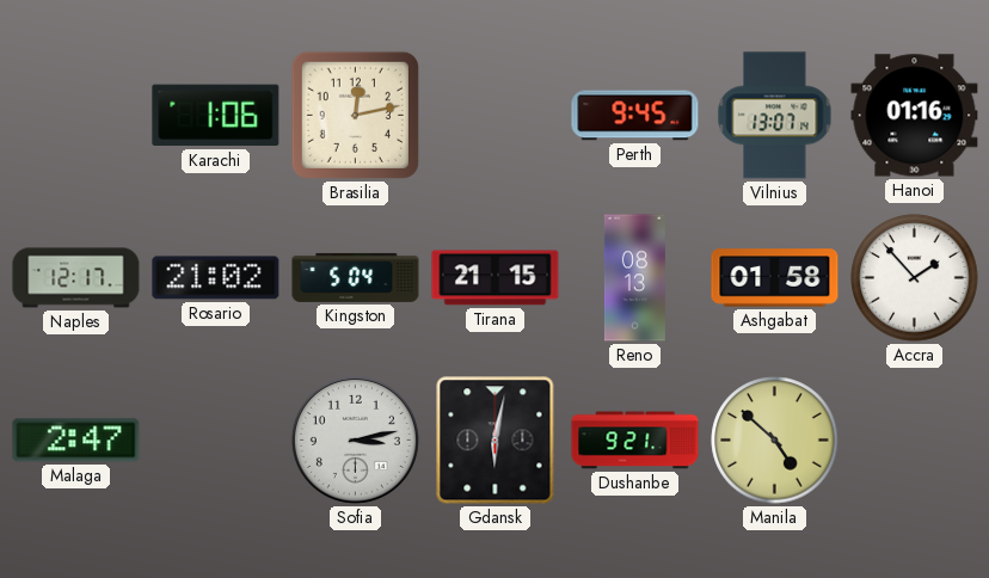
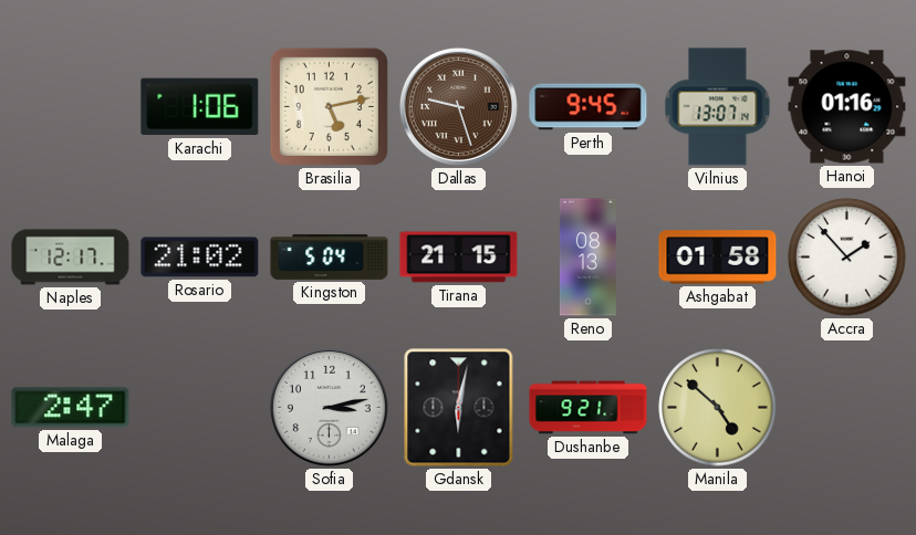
Brasilia: 12:13 -> 5:13
Dallas: none -> 9:27
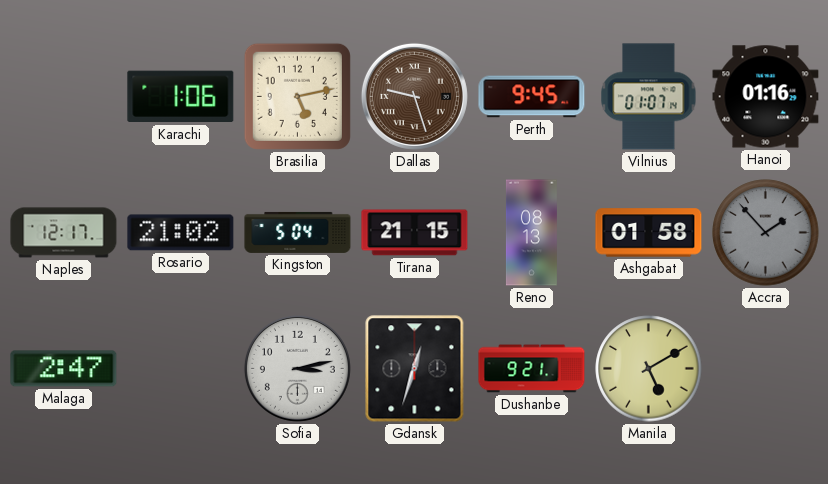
Vilnius: 13:07 -> 01:07
Accra dial: white -> grey
Gdansk: 6:02 -> 12:33
Manila: 4:52 -> 5:10
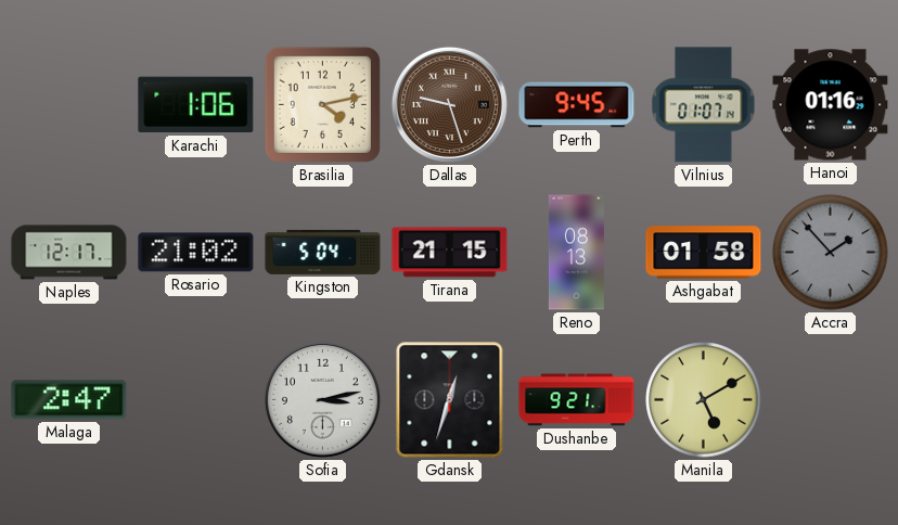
Brasilia: 5:13 -> 4:13
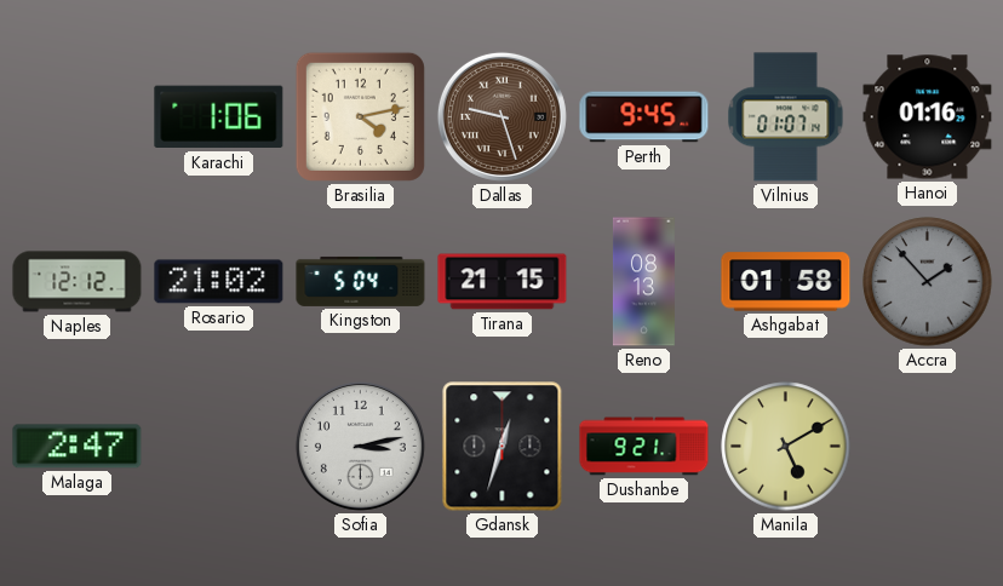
Naples: 12:17 -> 12:12
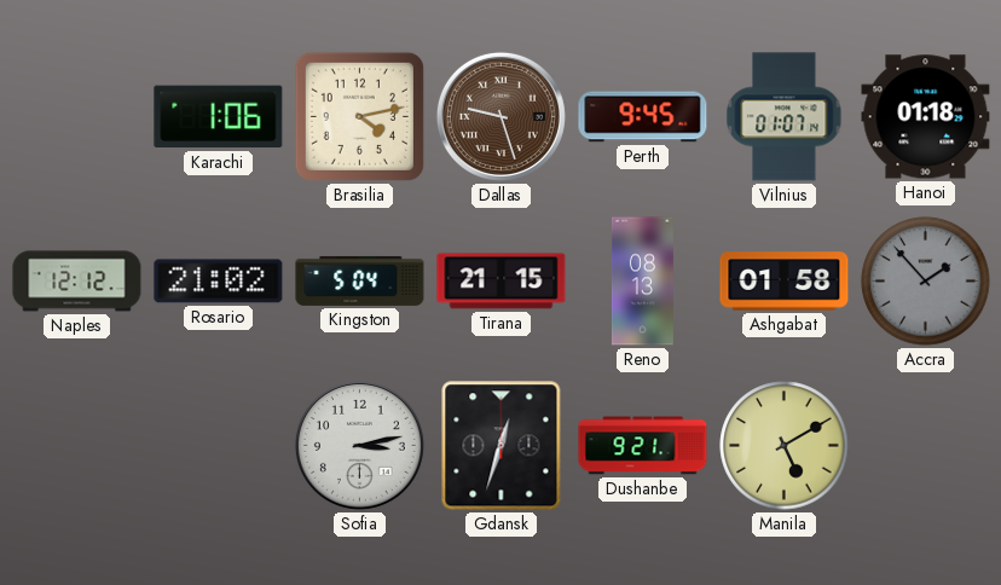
Hanoi: 01:16 -> 01:18
Malaga: 2:47 -> none
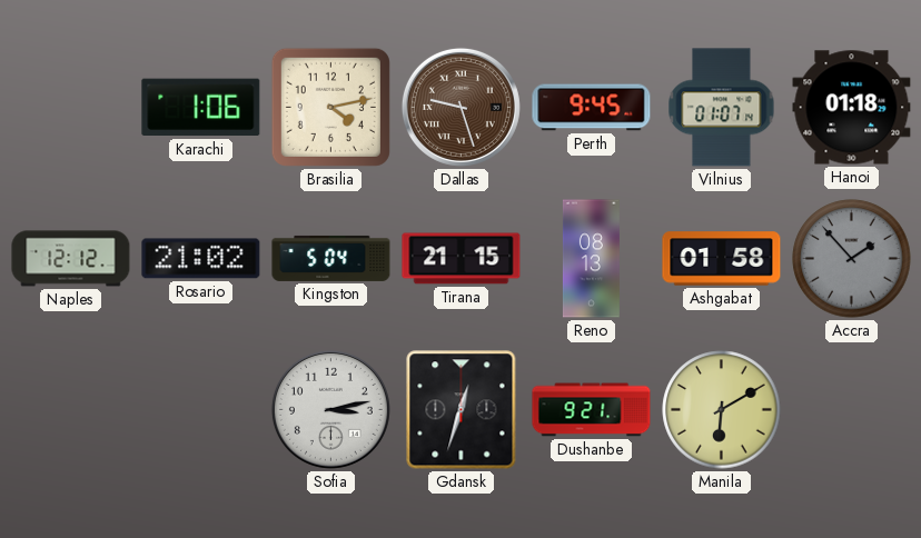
Manila: 5:10 -> 6:10
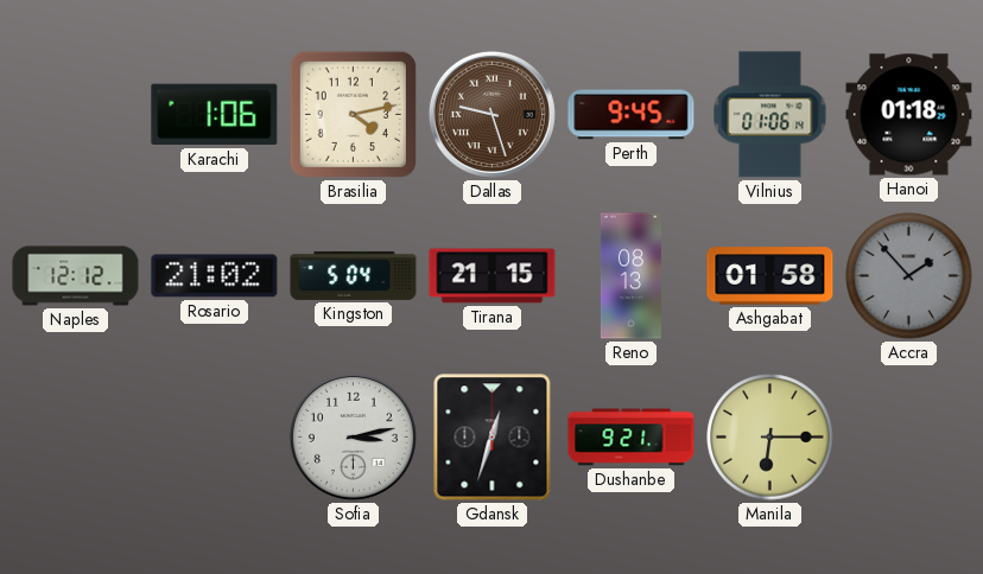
Vilnius: 01:07 -> 01:06
Manila: 6:10 -> 6:15
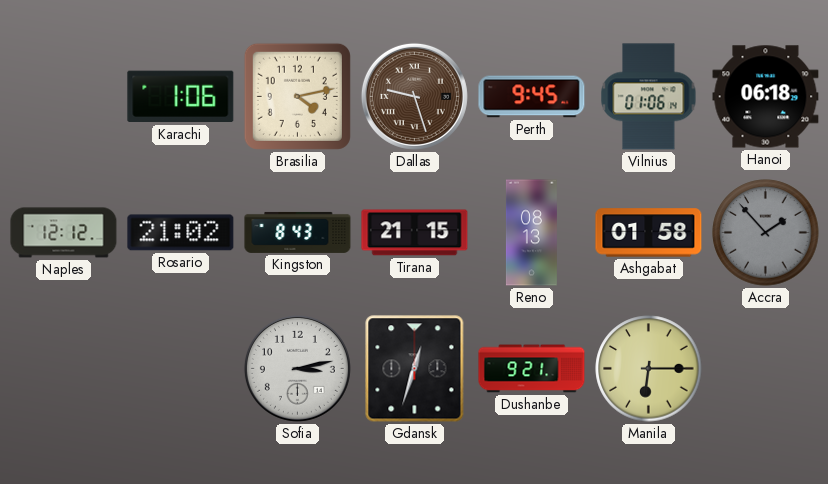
Hanoi: 01:18 -> 06:18
Kingston: 5:04 -> 8:43
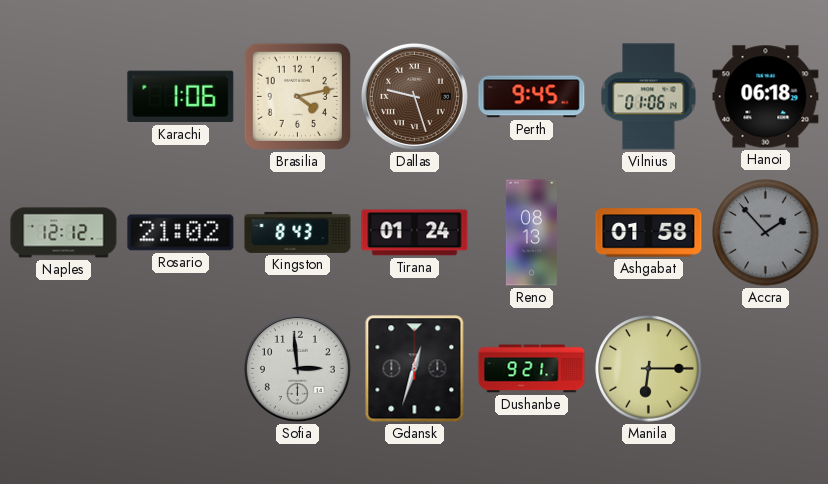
Tirana: 21:15 -> 01:24
Sofia: 3:13 -> 2:59
